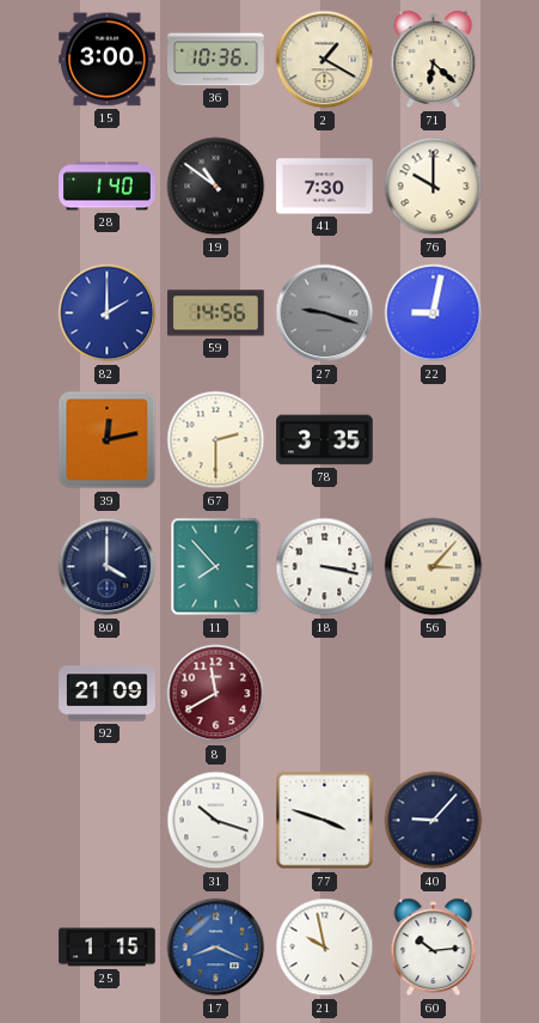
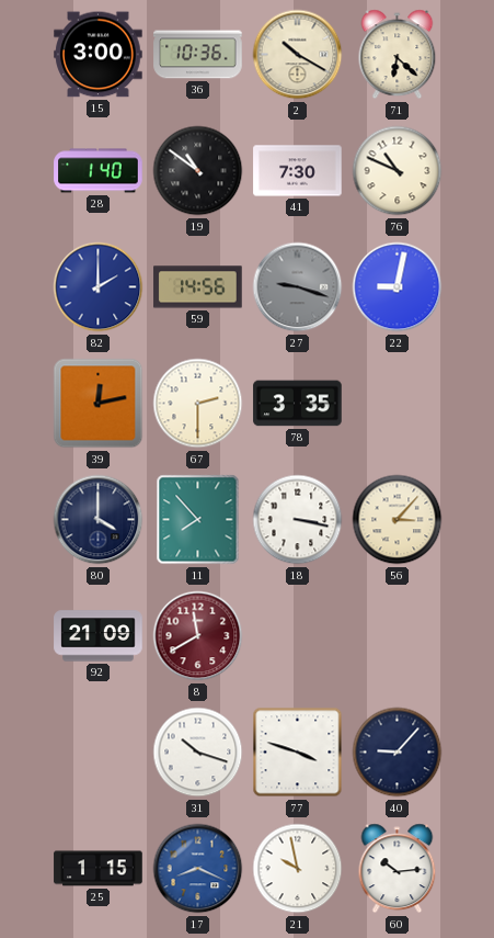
2: 1:20 -> 10:20
76: 10:00 -> 10:49
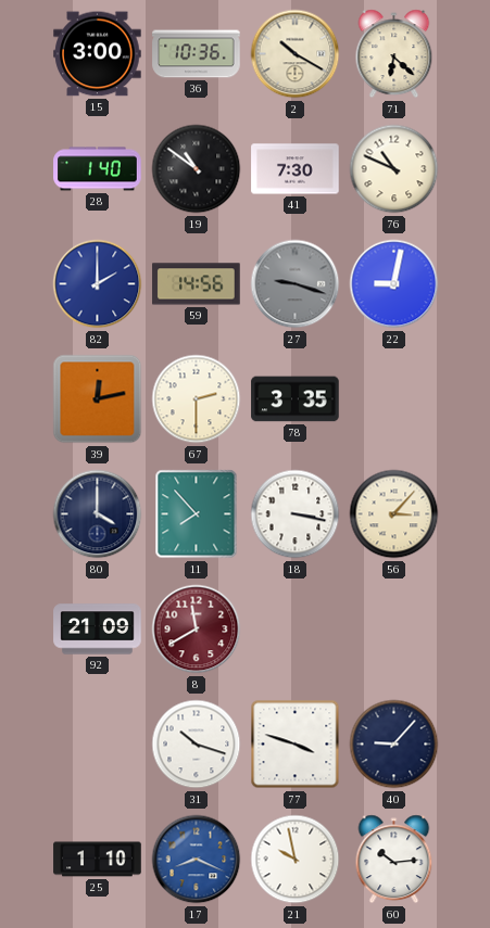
25: 1:15 -> 1:10
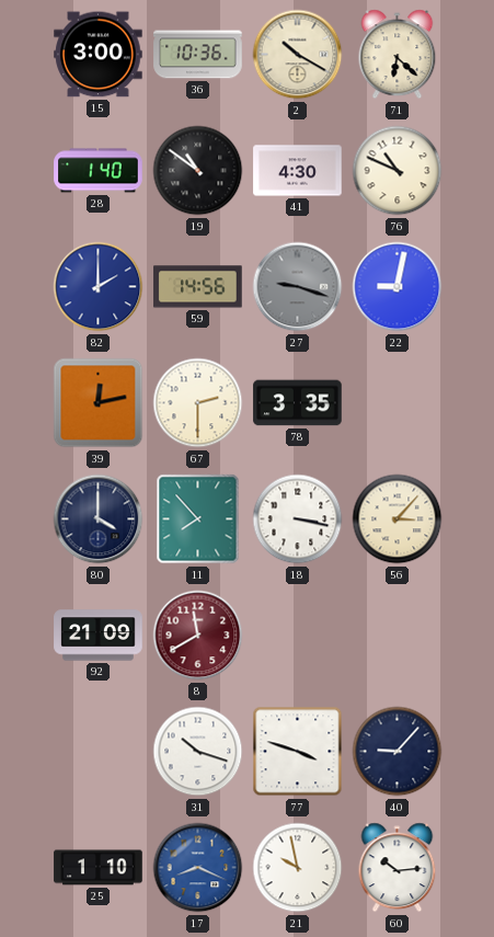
41: 7:30 -> 4:30
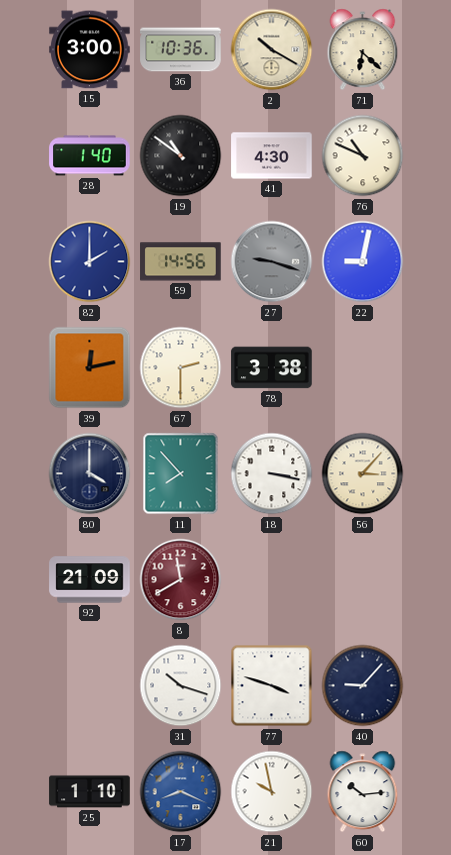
78: 3:35 -> 3:38
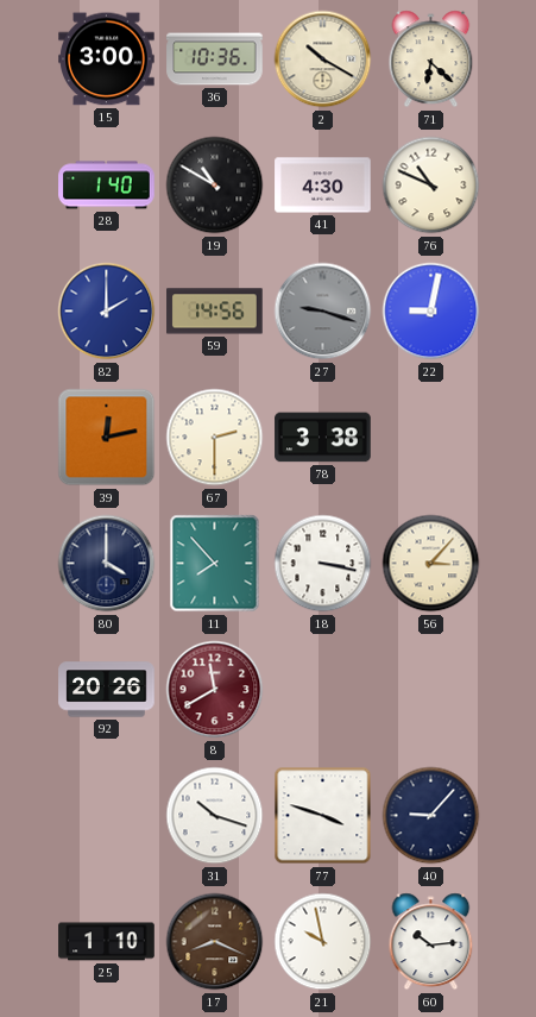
19: 10:51 -> 10:50
92: 21:09 -> 20:26
17 dial: blue -> brown
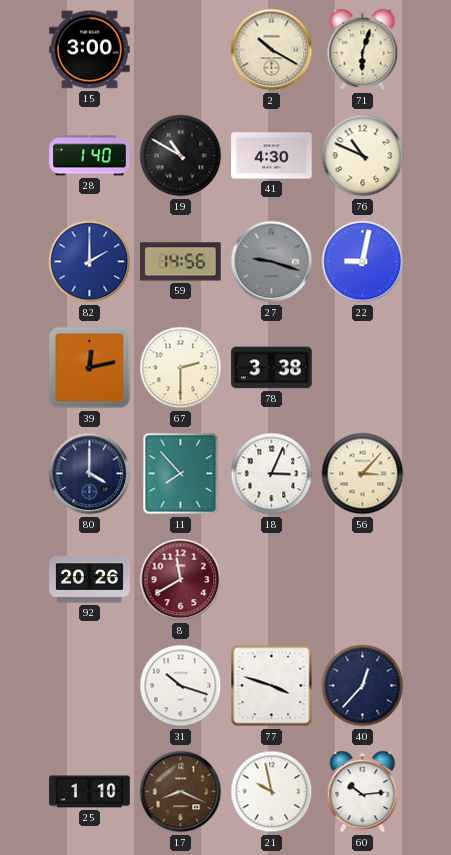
36: 10:36 -> none
71: 6:22 -> 6:03
18: 3:17 -> 3:04
40: 9:07 -> 12:37
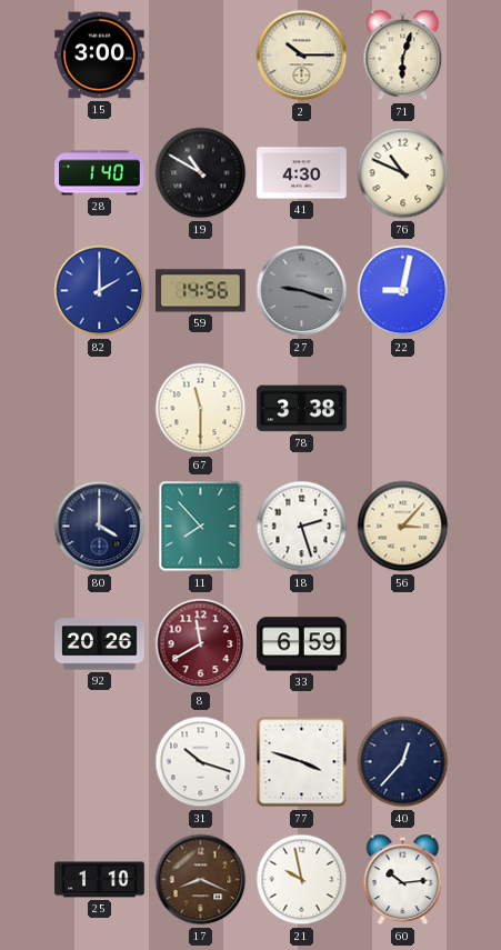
2: 10:20 -> 10:15
39: 12:13 -> none
67: 2:30 -> 11:30
18: 3:04 -> 2:27
33: none -> 6:59
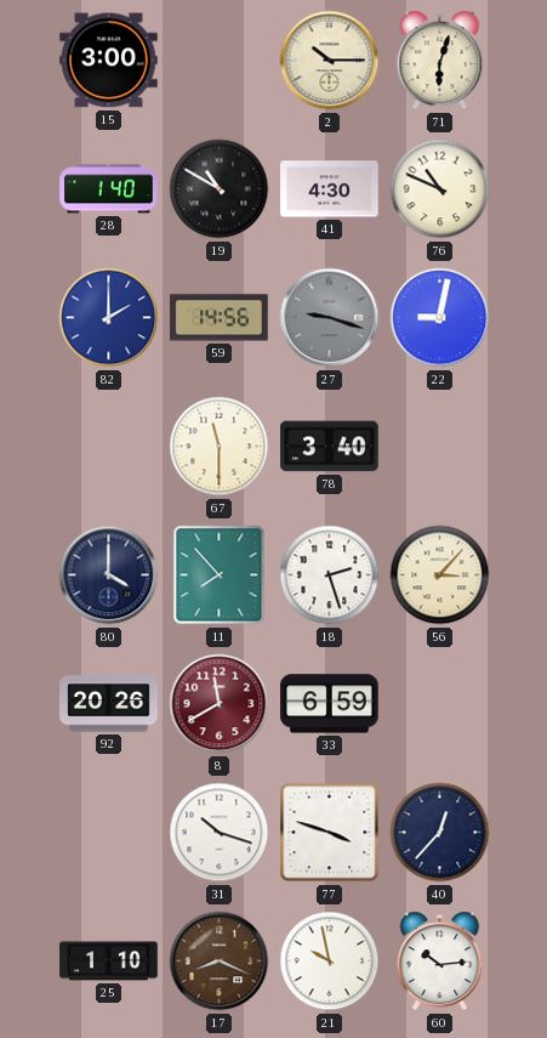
78: 3:38 -> 3:40
